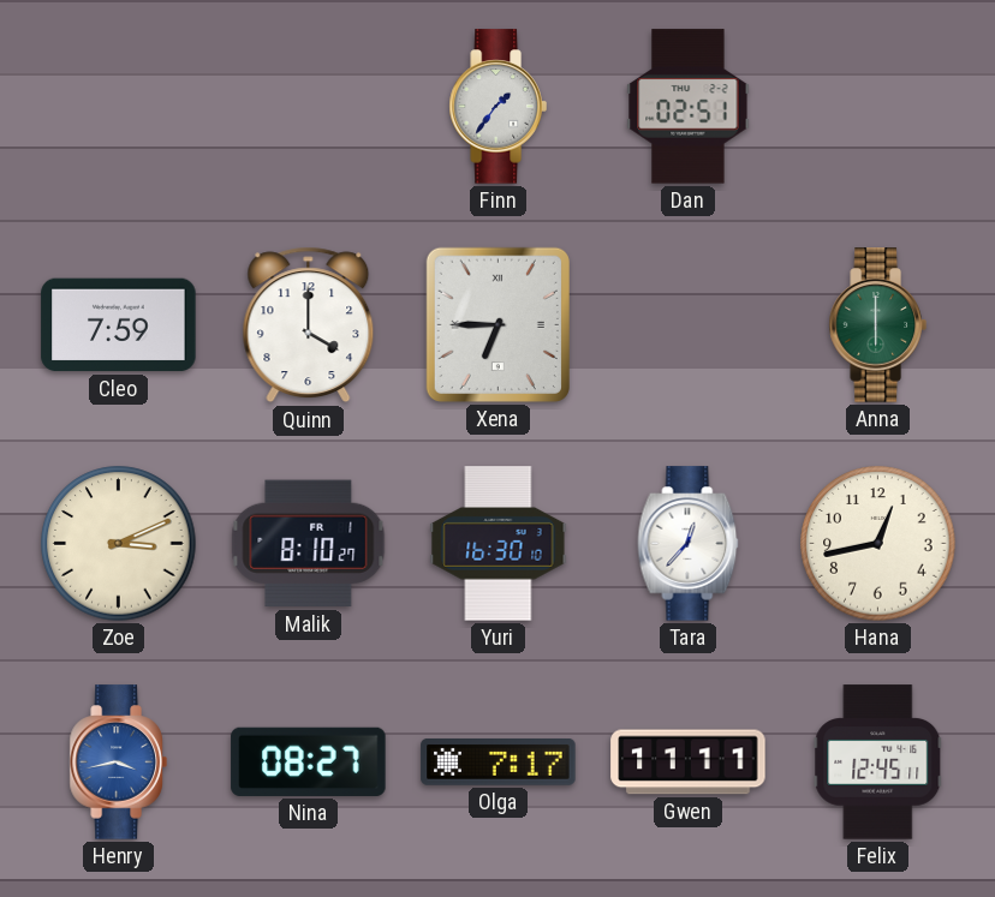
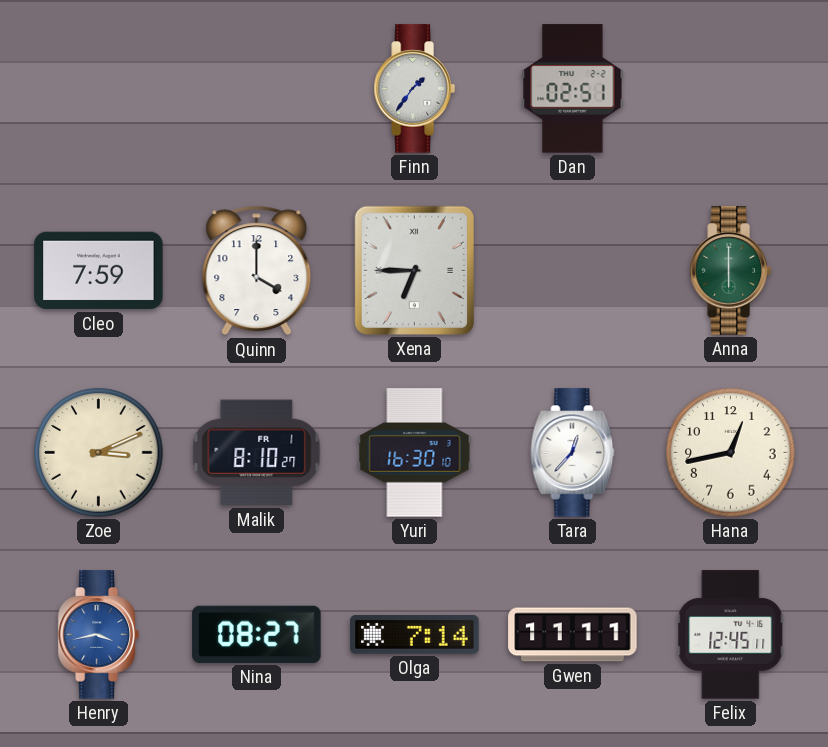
Olga: 7:17 -> 7:14
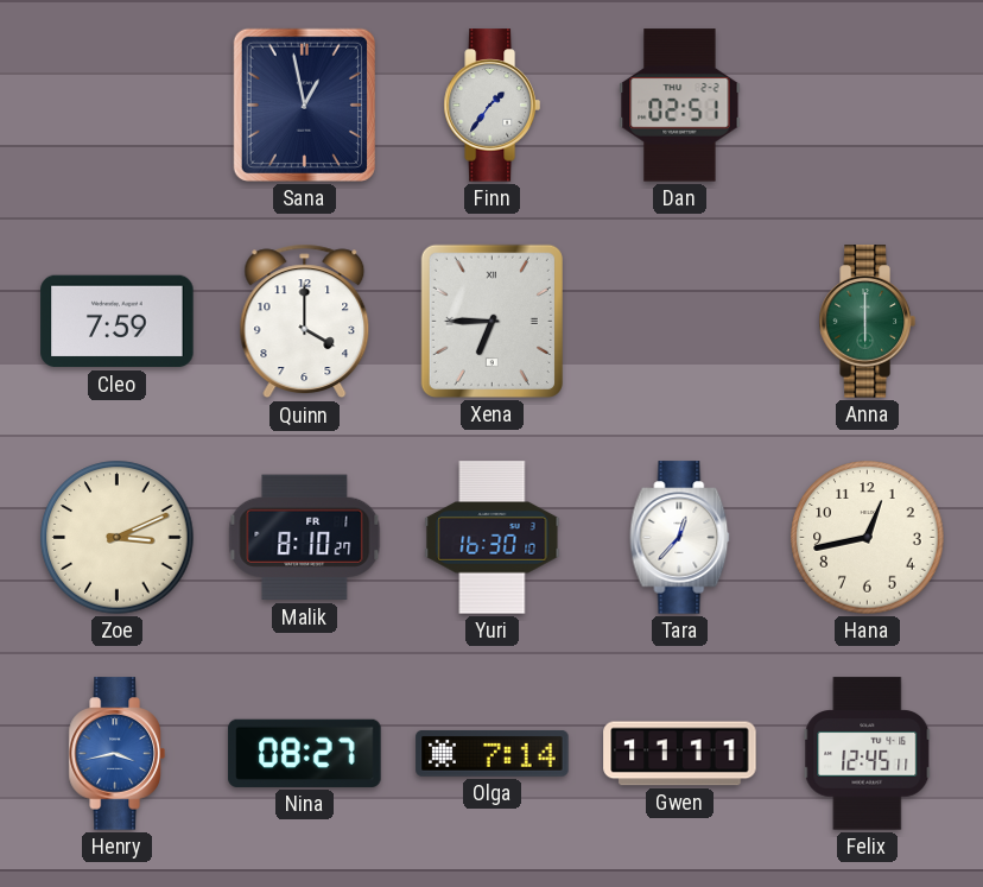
Sana: none -> 12:58
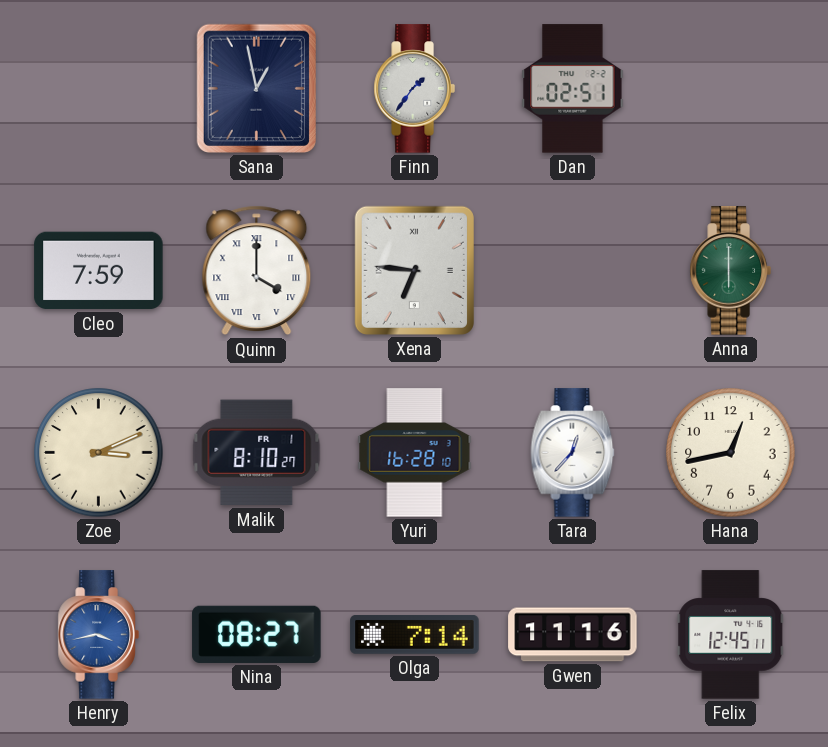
Quinn numerals: Arabic -> Roman
Xena: 6:45 -> 6:46
Yuri: 16:30 -> 16:28
Gwen: 11:11 -> 11:16
